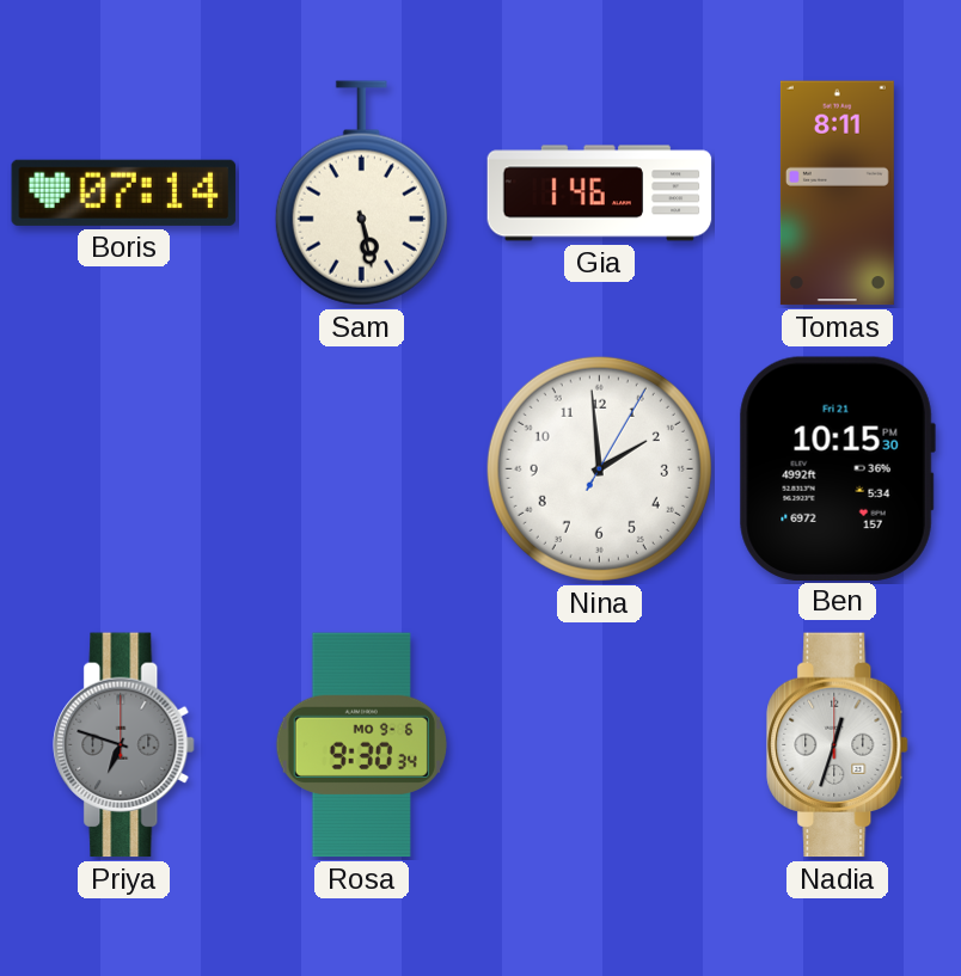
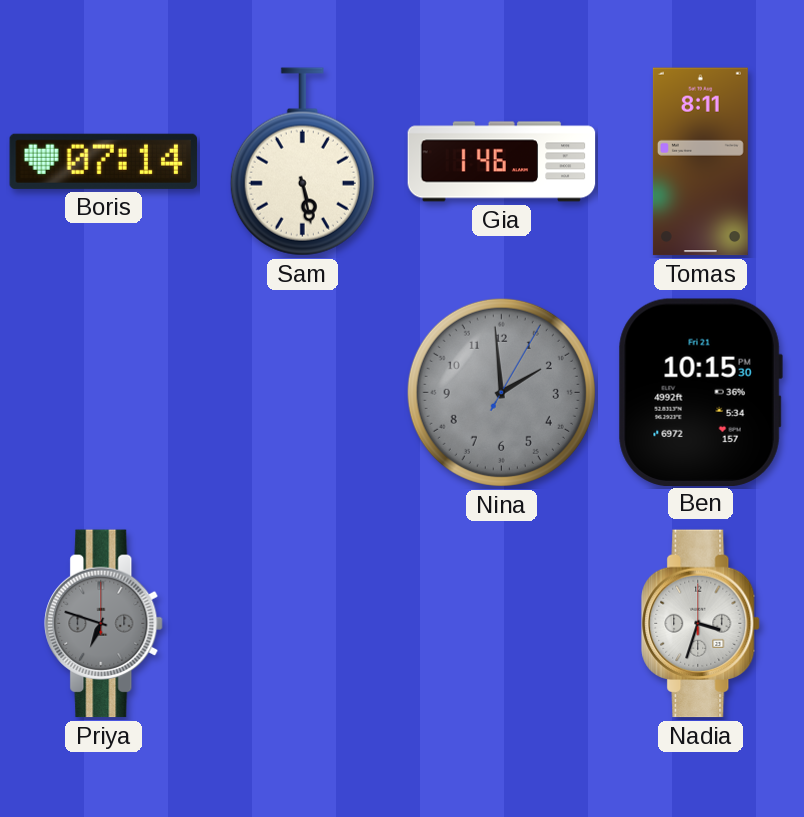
Nina dial: white -> grey
Rosa: 9:30 -> none
Nadia: 12:33 -> 3:33
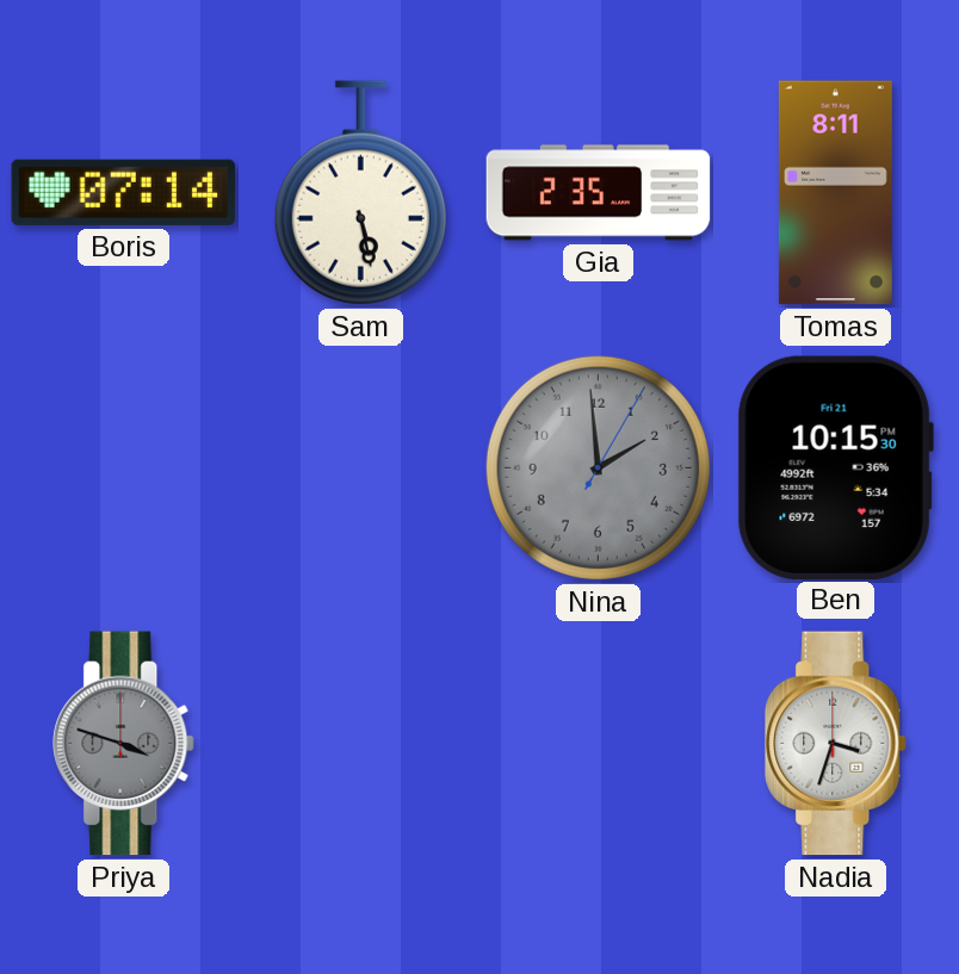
Gia: 1:46 -> 2:35
Priya: 6:48 -> 3:48
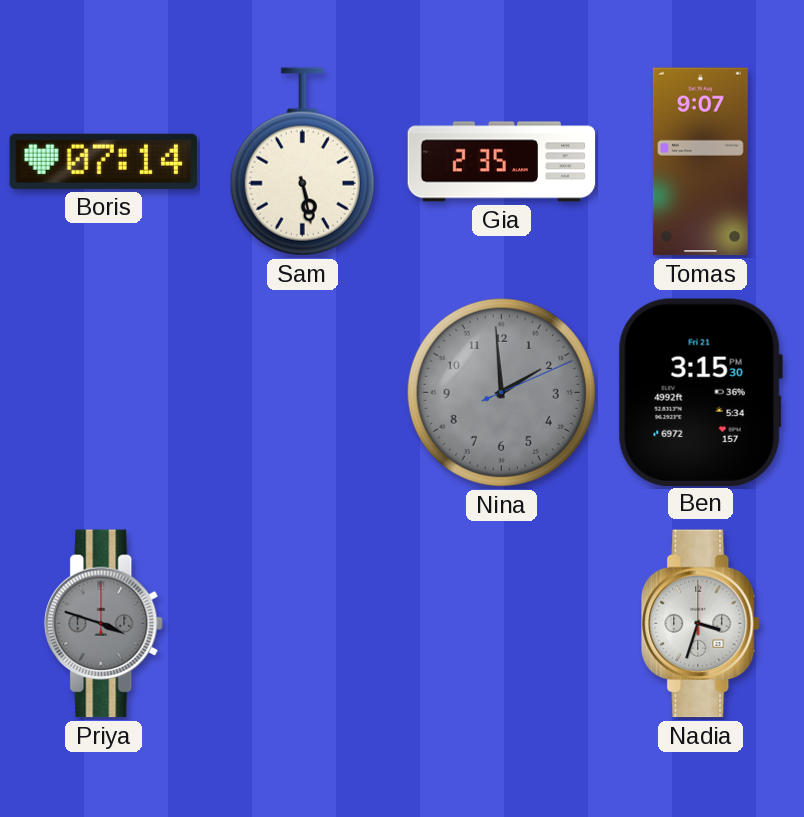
Tomas: 8:11 -> 9:07
Nina: 1:59:05 -> 1:59:11
Ben: 10:15 -> 3:15
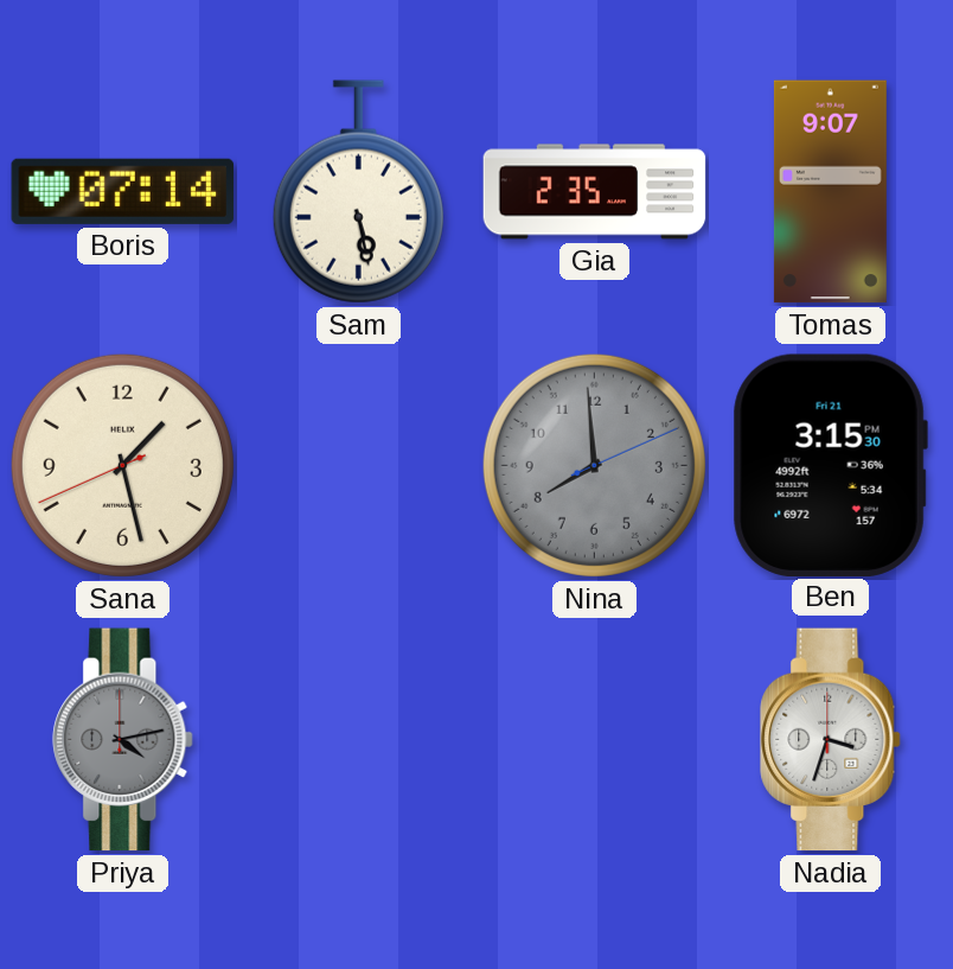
Sana: none -> 1:27
Nina: 1:59 -> 7:59
Priya: 3:48 -> 4:13
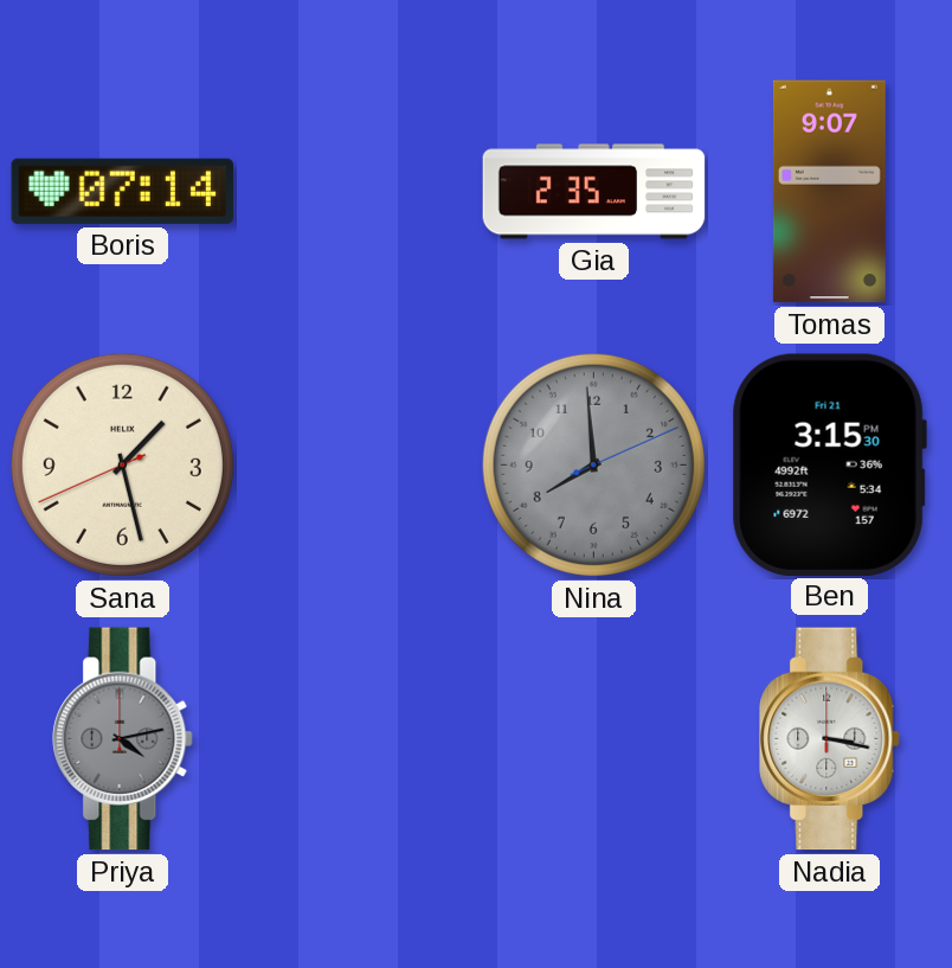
Sam: 5:28 -> none
Nadia: 3:33 -> 3:17
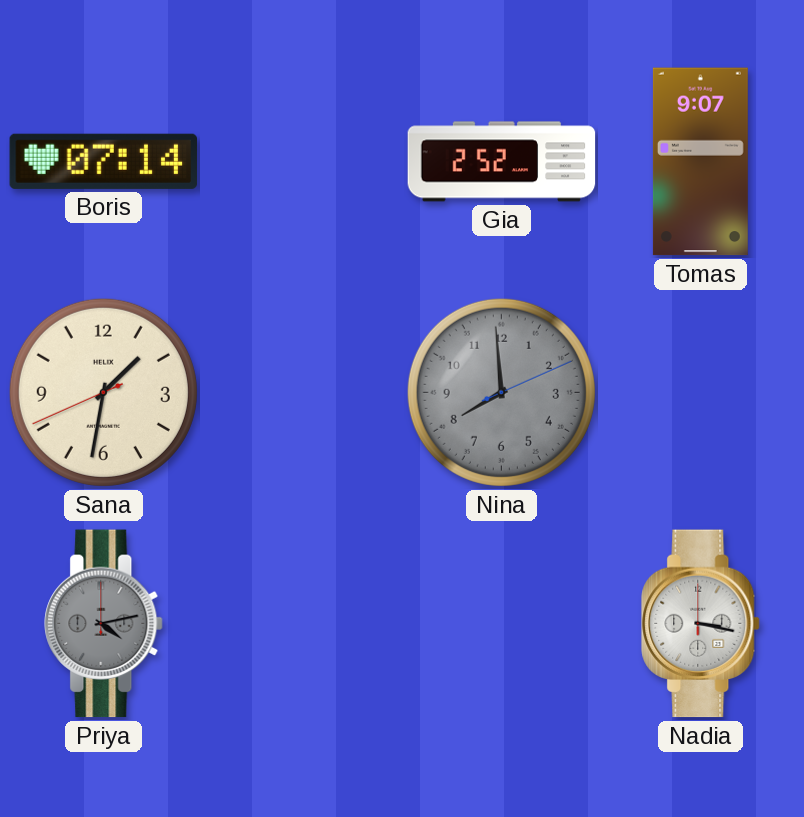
Gia: 2:35 -> 2:52
Sana: 1:27 -> 1:31
Ben: 3:15 -> none
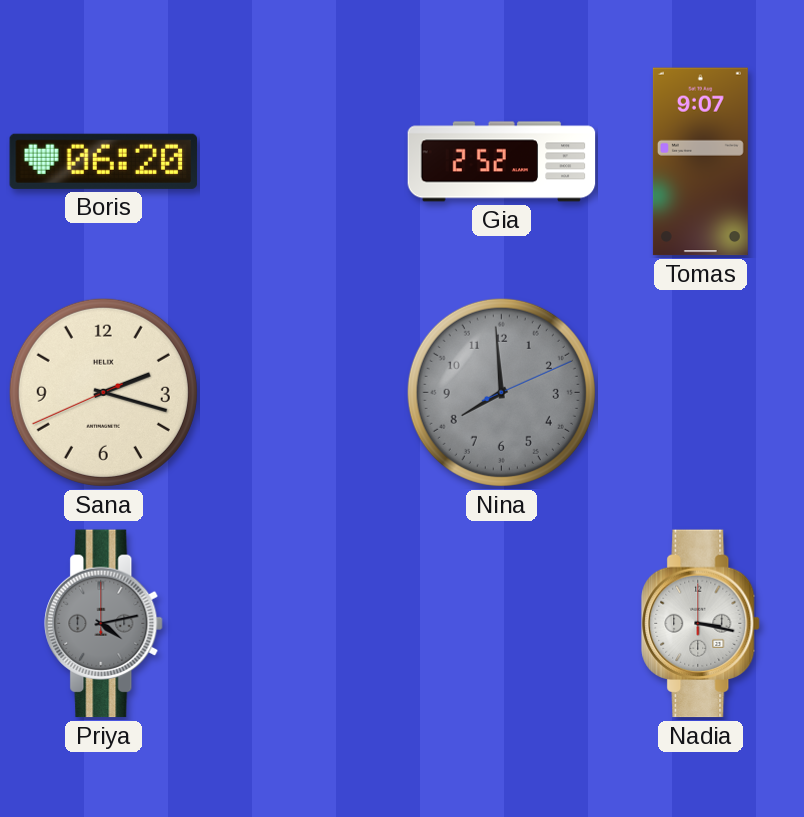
Boris: 07:14 -> 06:20
Sana: 1:31 -> 2:17
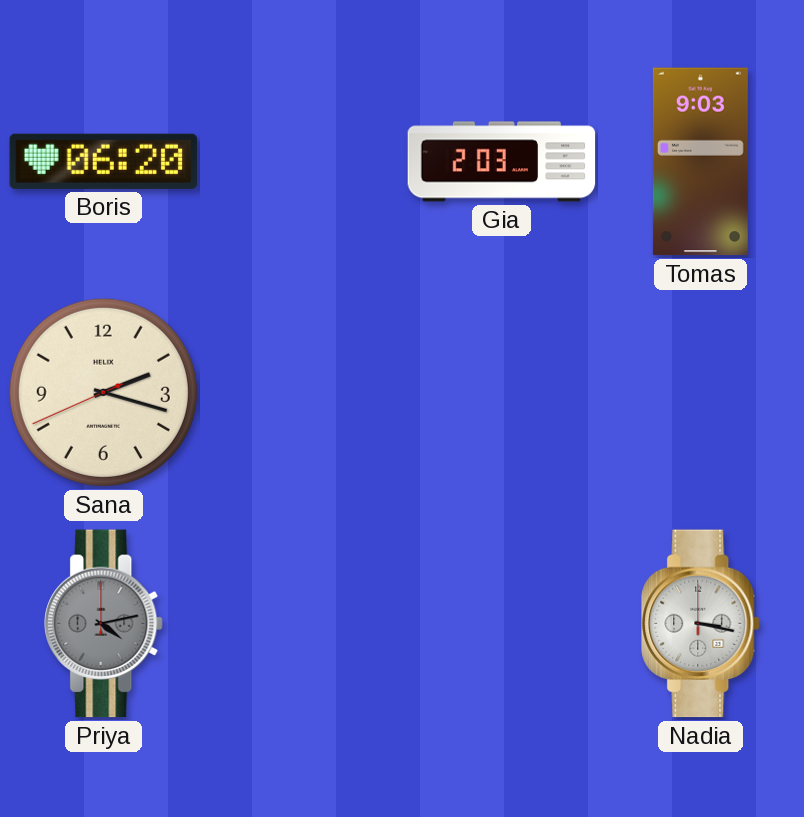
Gia: 2:52 -> 2:03
Tomas: 9:07 -> 9:03
Nina: 7:59 -> none
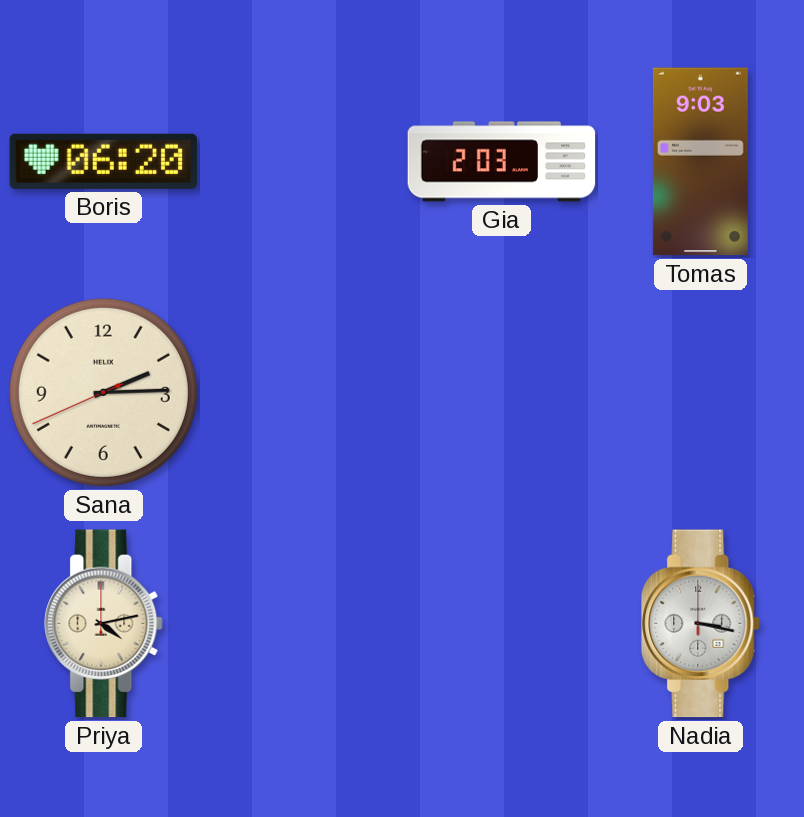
Sana: 2:17 -> 2:14
Priya dial: grey -> cream
